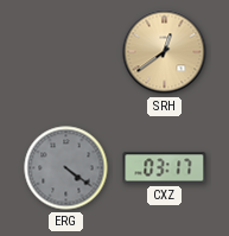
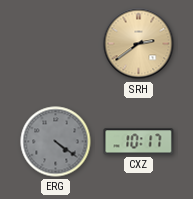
SRH: 12:39 -> 2:39
CXZ: 03:17 -> 10:17
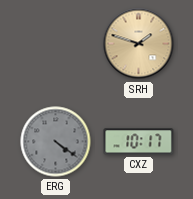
SRH: 2:39 -> 1:48
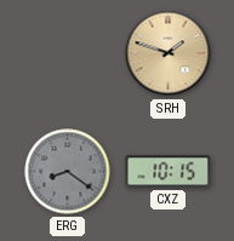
ERG: 4:21 -> 8:21
CXZ: 10:17 -> 10:15
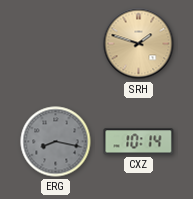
ERG: 8:21 -> 8:17
CXZ: 10:15 -> 10:14
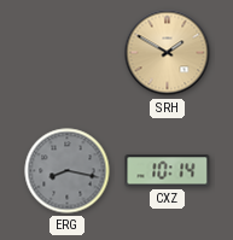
SRH: 1:48 -> 1:50
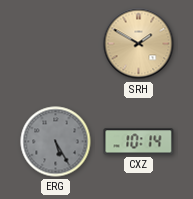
ERG: 8:17 -> 5:25
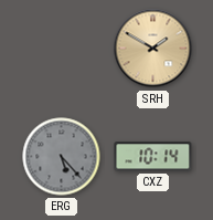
ERG: 5:25 -> 5:23
